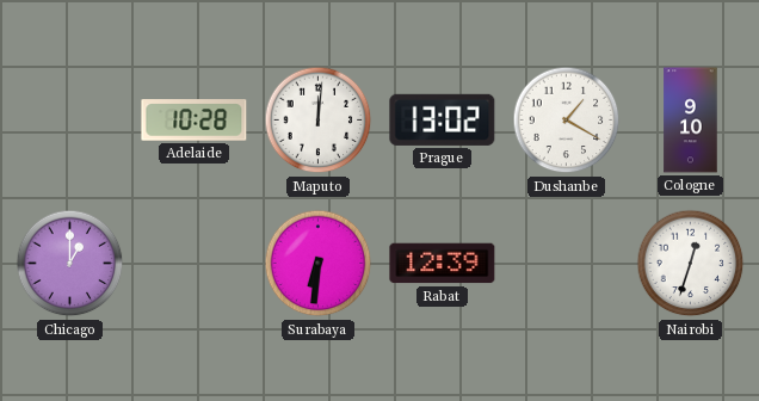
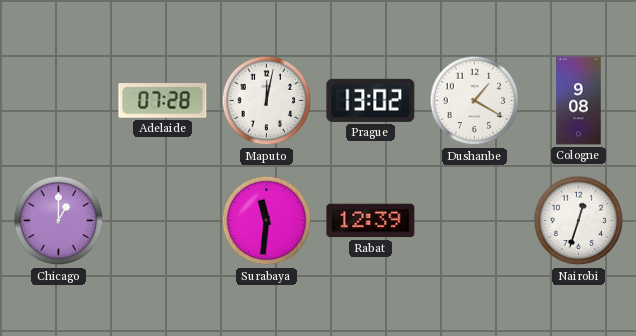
Adelaide: 10:28 -> 07:28
Maputo: 12:01 -> 12:02
Cologne: 9:10 -> 9:08
Surabaya: 6:31 -> 11:31
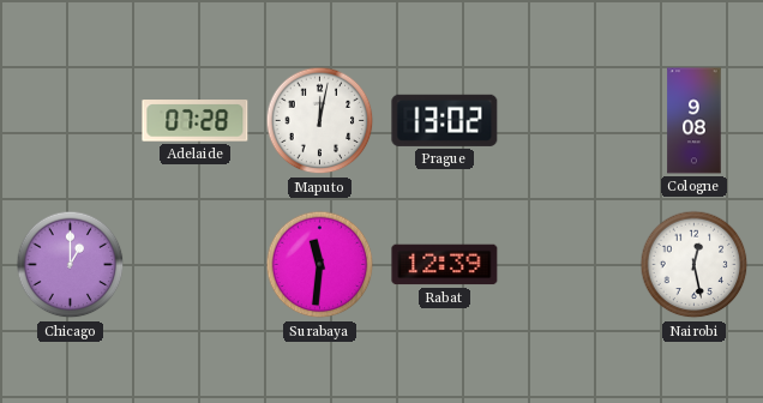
Dushanbe: 1:20 -> none
Nairobi: 12:33 -> 12:28
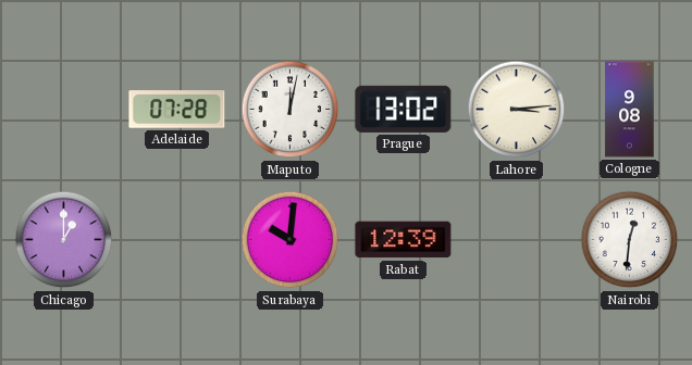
Lahore: none -> 3:14
Surabaya: 11:31 -> 10:01
Nairobi: 12:28 -> 12:31
